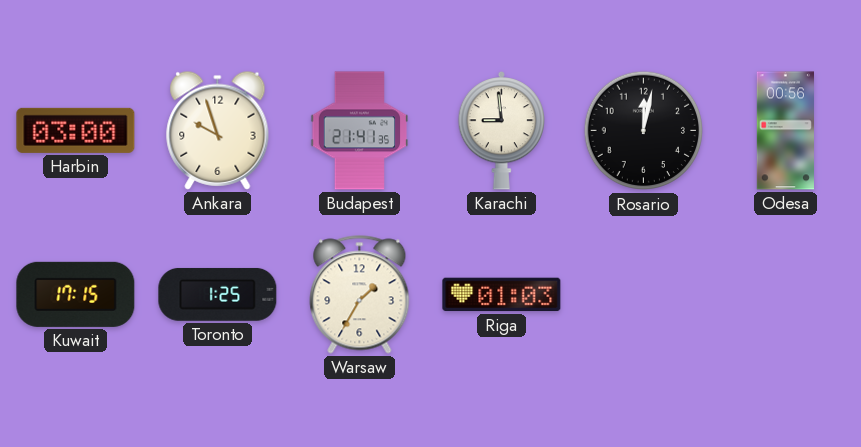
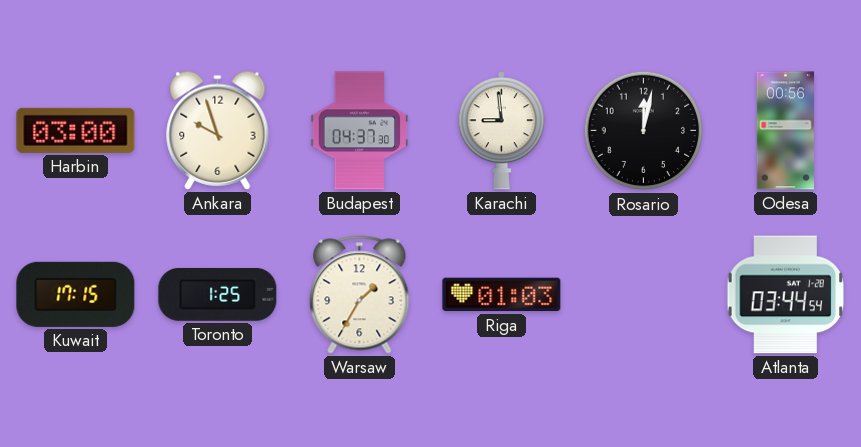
Budapest: 21:41 -> 04:37
Atlanta: none -> 03:44
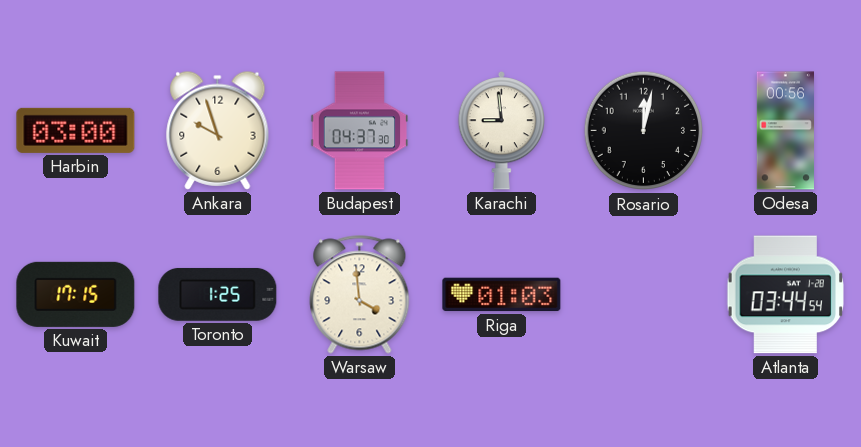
Warsaw: 1:35 -> 3:59
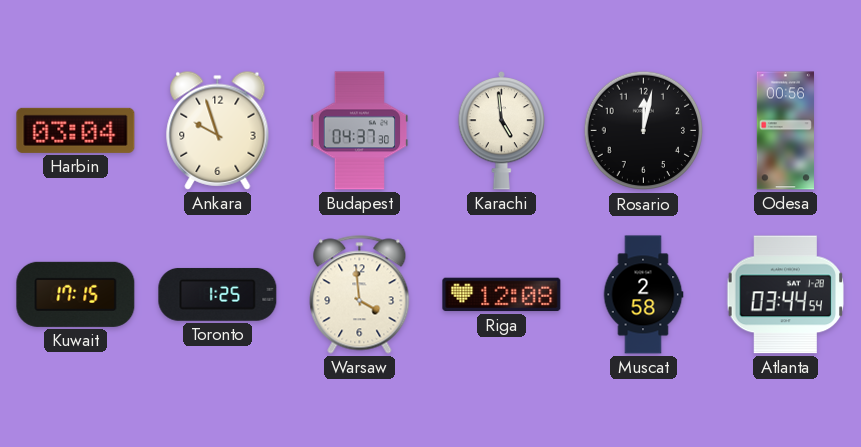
Harbin: 03:00 -> 03:04
Karachi: 8:59 -> 4:59
Riga: 01:03 -> 12:08
Muscat: none -> 2:58
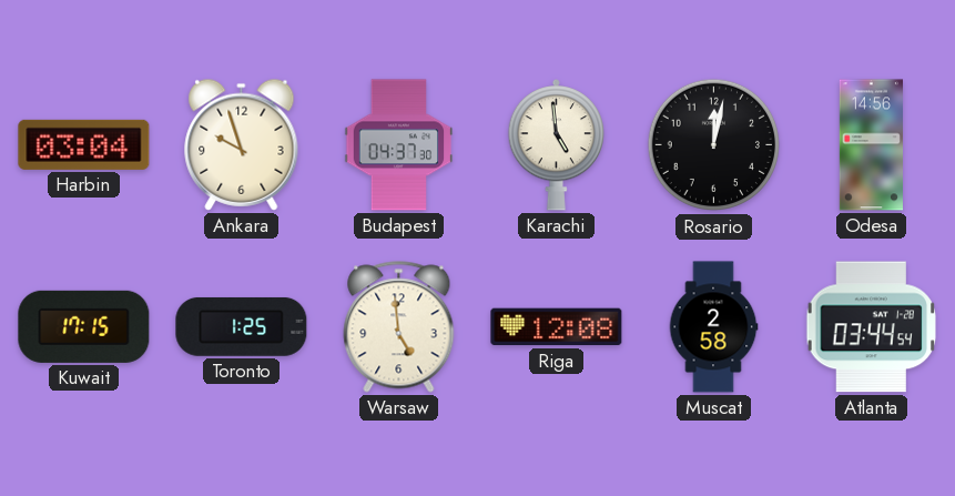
Odesa: 00:56 -> 14:56
Warsaw: 3:59 -> 4:59
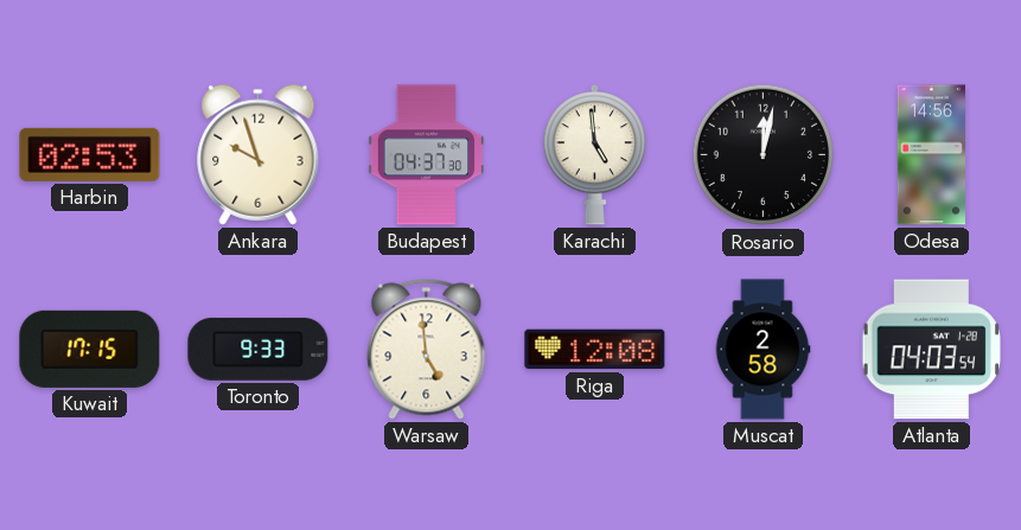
Harbin: 03:04 -> 02:53
Toronto: 1:25 -> 9:33
Atlanta: 03:44 -> 04:03
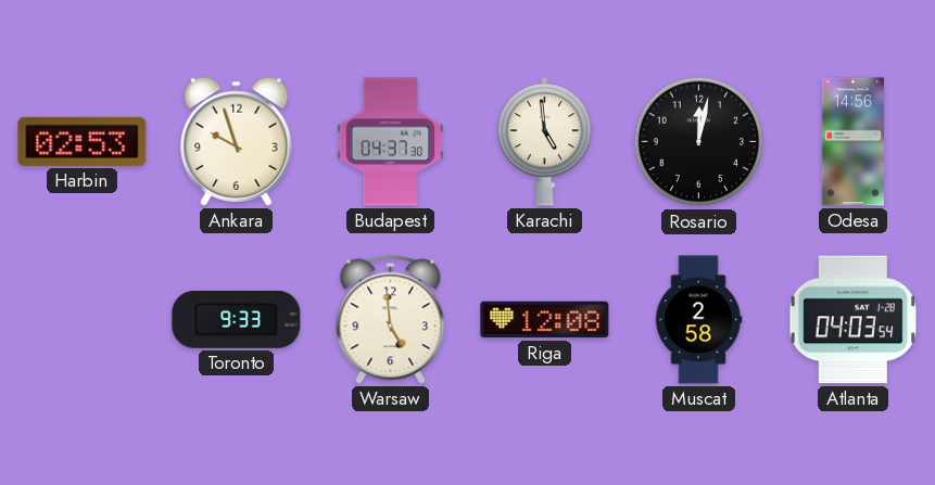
Kuwait: 17:15 -> none
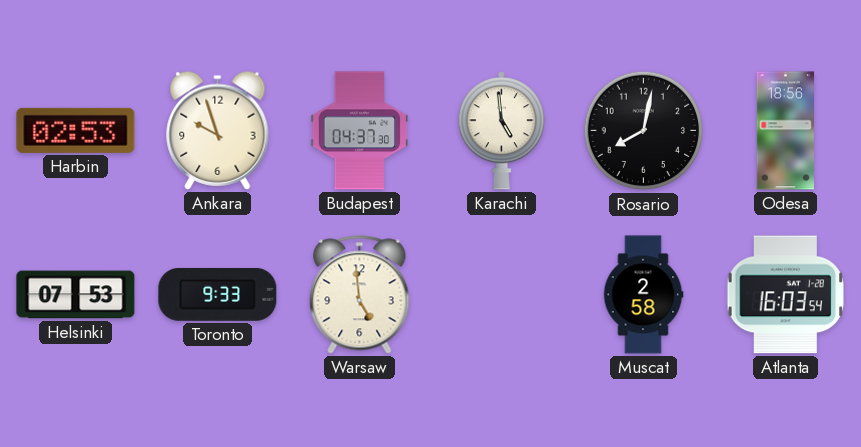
Rosario: 12:02 -> 8:02
Odesa: 14:56 -> 18:56
Helsinki: none -> 07:53
Riga: 12:08 -> none
Atlanta: 04:03 -> 16:03
